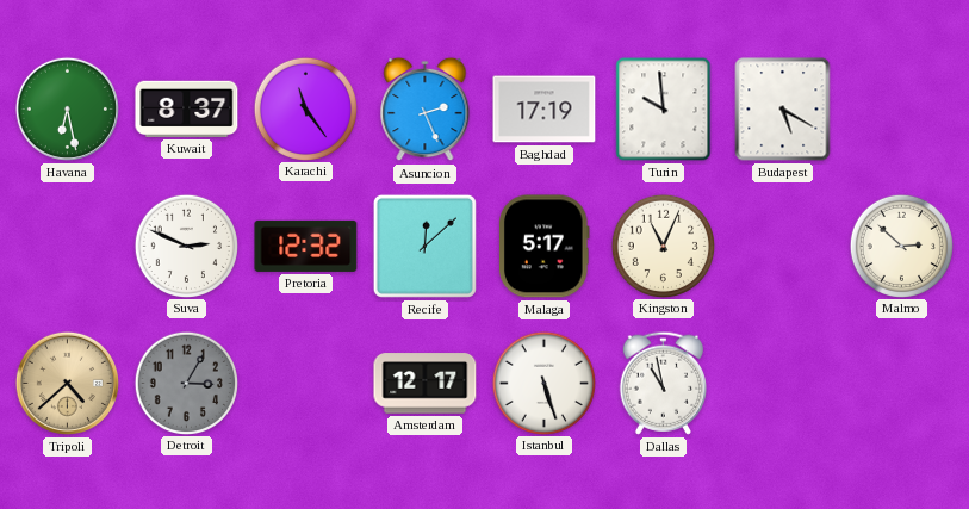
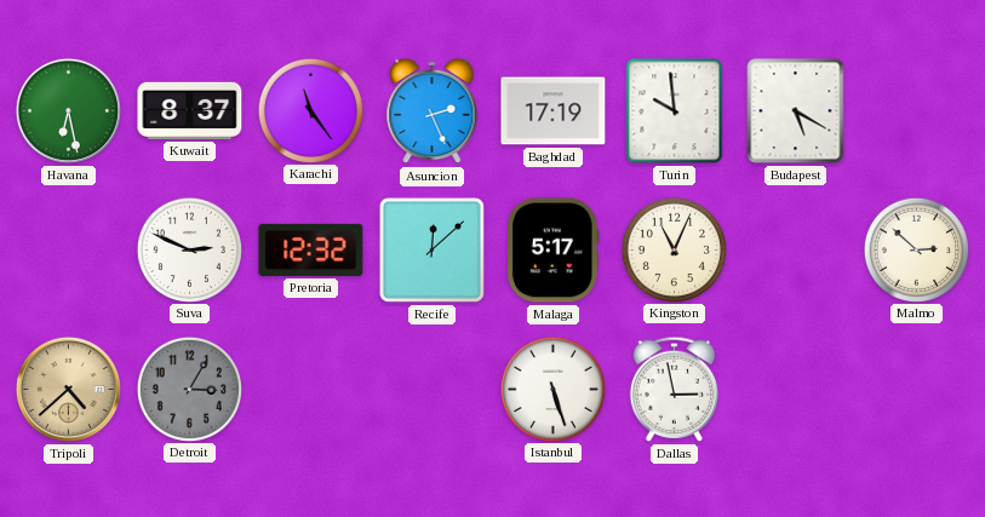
Amsterdam: 12:17 -> none
Dallas: 10:58 -> 2:58
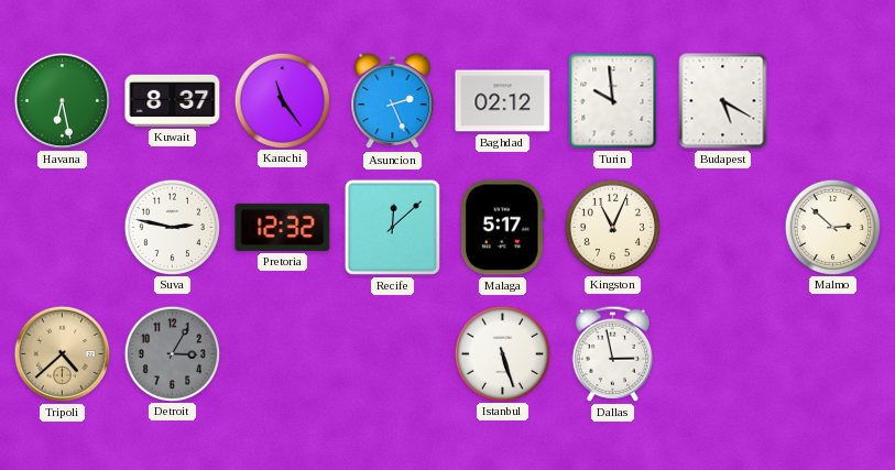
Baghdad: 17:19 -> 02:12
Suva: 2:49 -> 2:47
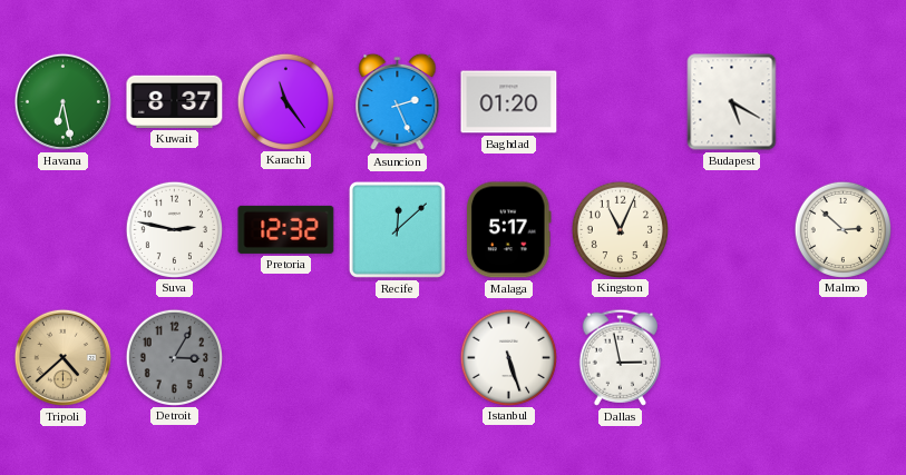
Baghdad: 02:12 -> 01:20
Turin: 9:59 -> none
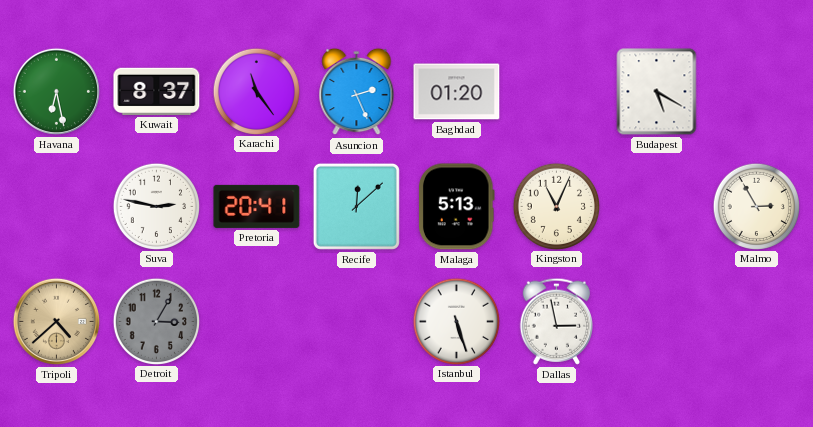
Pretoria: 12:32 -> 20:41
Malaga: 5:17 -> 5:13
Malmo: 2:52 -> 2:55
